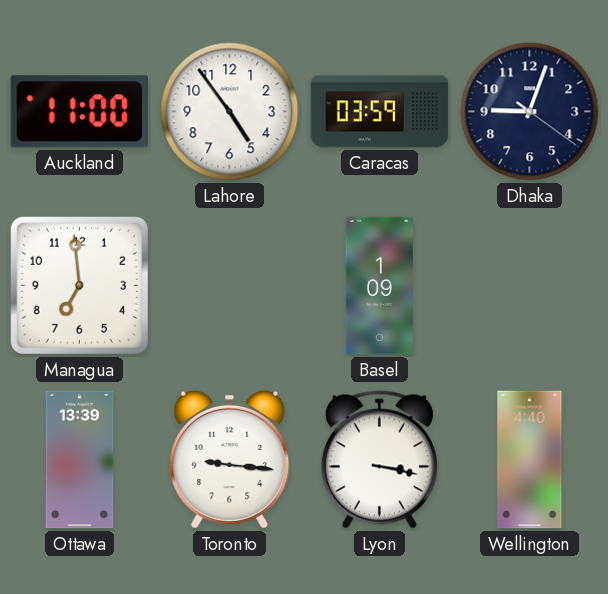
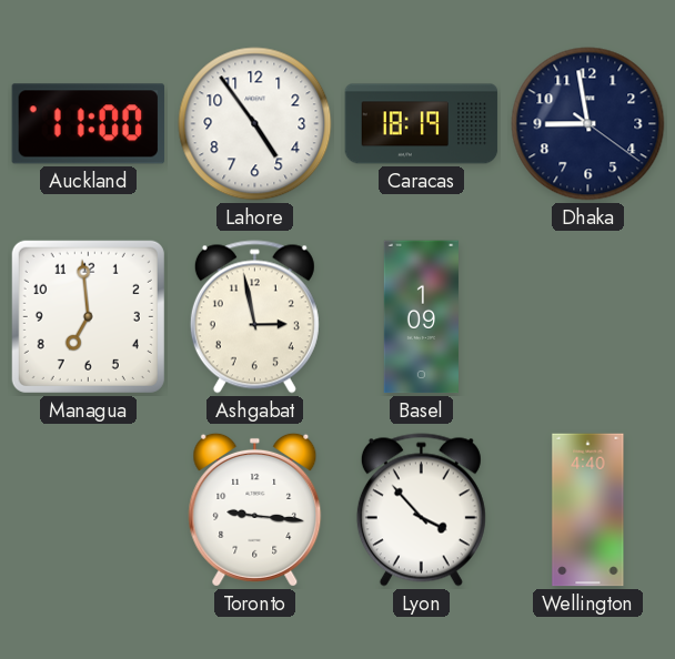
Caracas: 03:59 -> 18:19
Dhaka: 9:03 -> 8:58
Ashgabat: none -> 2:58
Ottawa: 13:39 -> none
Lyon: 3:17 -> 3:53
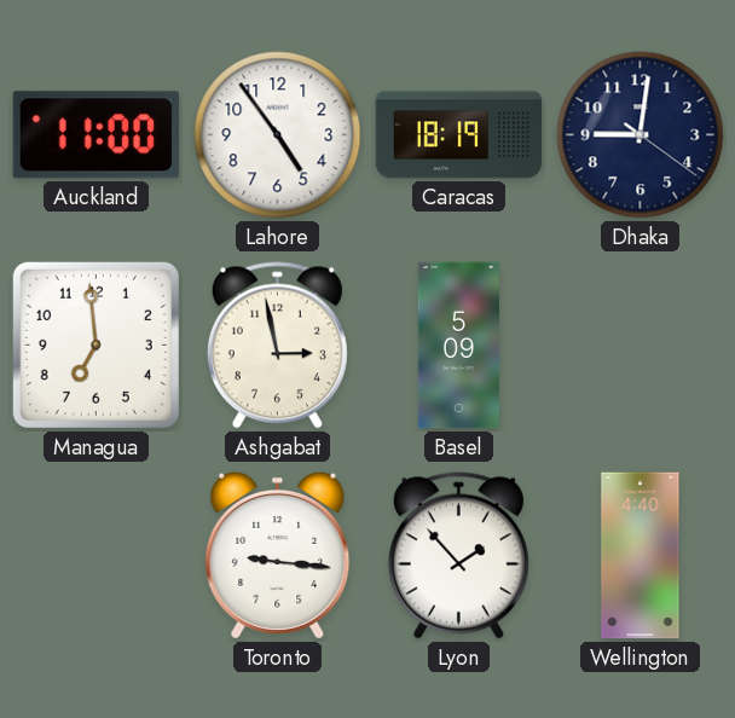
Dhaka: 8:58 -> 9:01
Basel: 1:09 -> 5:09
Lyon: 3:53 -> 1:53
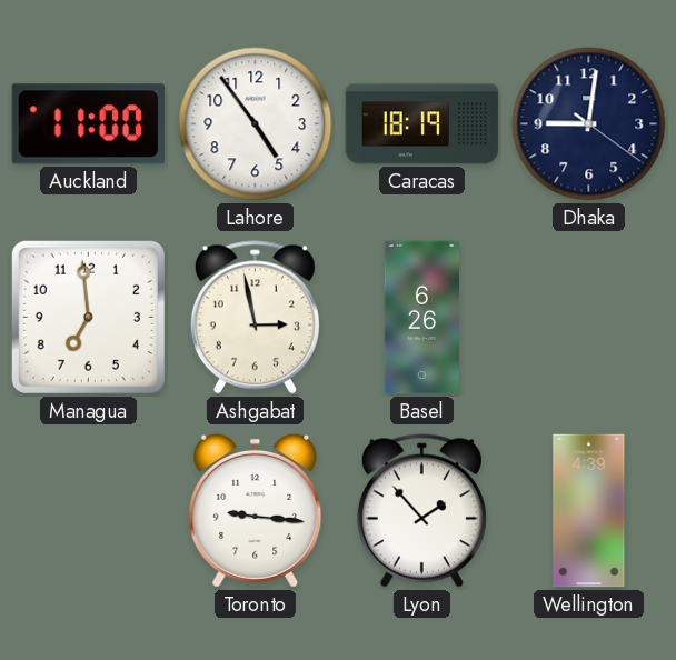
Basel: 5:09 -> 6:26
Wellington: 4:40 -> 4:39
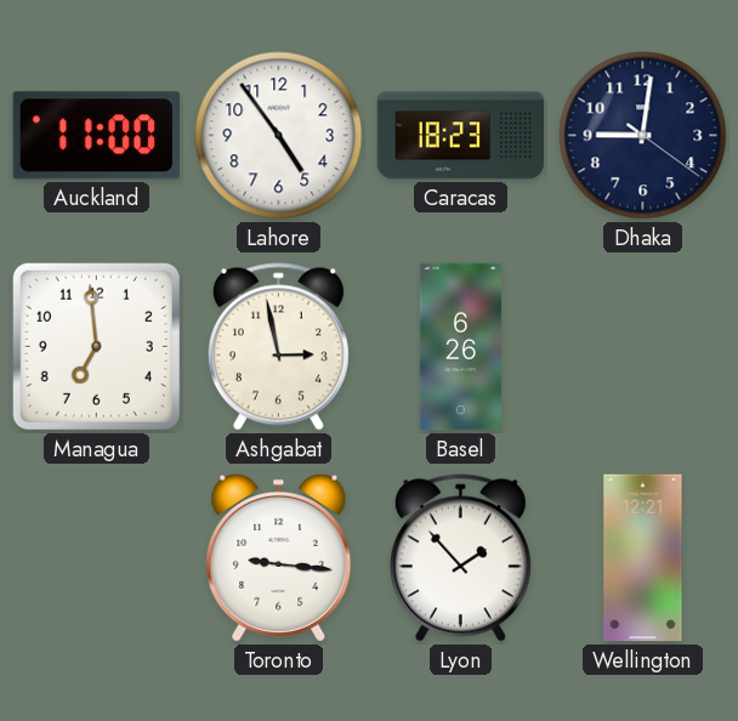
Caracas: 18:19 -> 18:23
Wellington: 4:39 -> 12:21
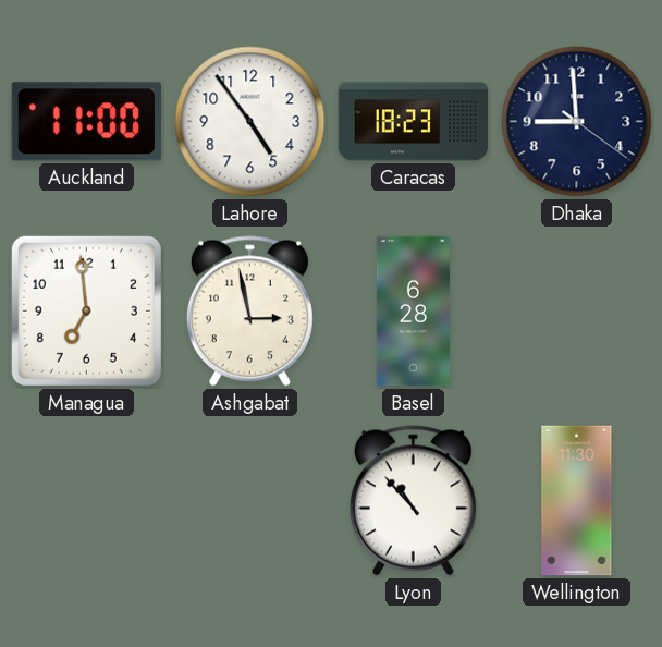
Dhaka: 9:01 -> 8:59
Basel: 6:26 -> 6:28
Toronto: 9:16 -> none
Lyon: 1:53 -> 10:53
Wellington: 12:21 -> 11:30
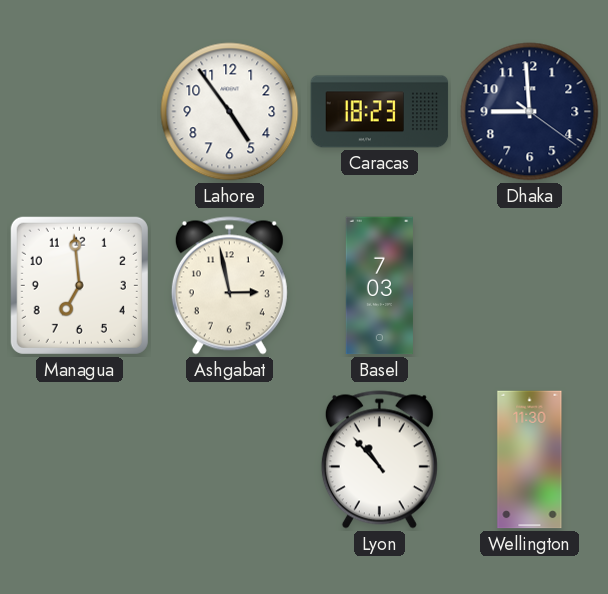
Auckland: 11:00 -> none
Basel: 6:28 -> 7:03
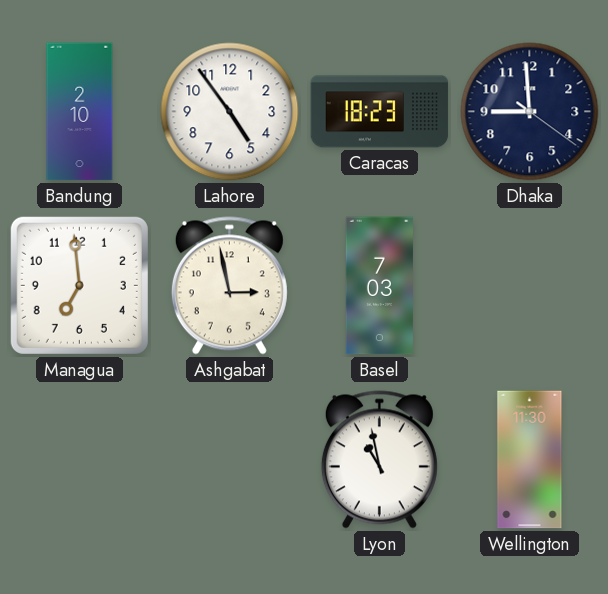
Bandung: none -> 2:10
Lyon: 10:53 -> 10:58
